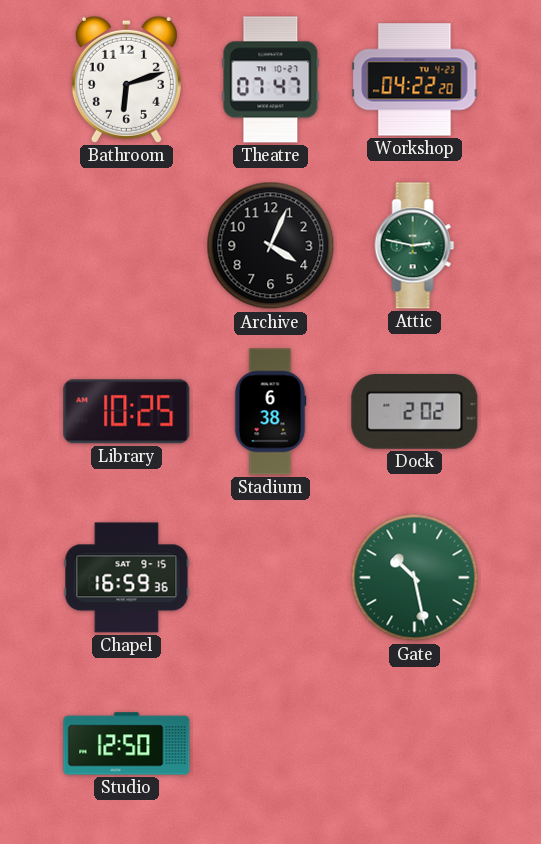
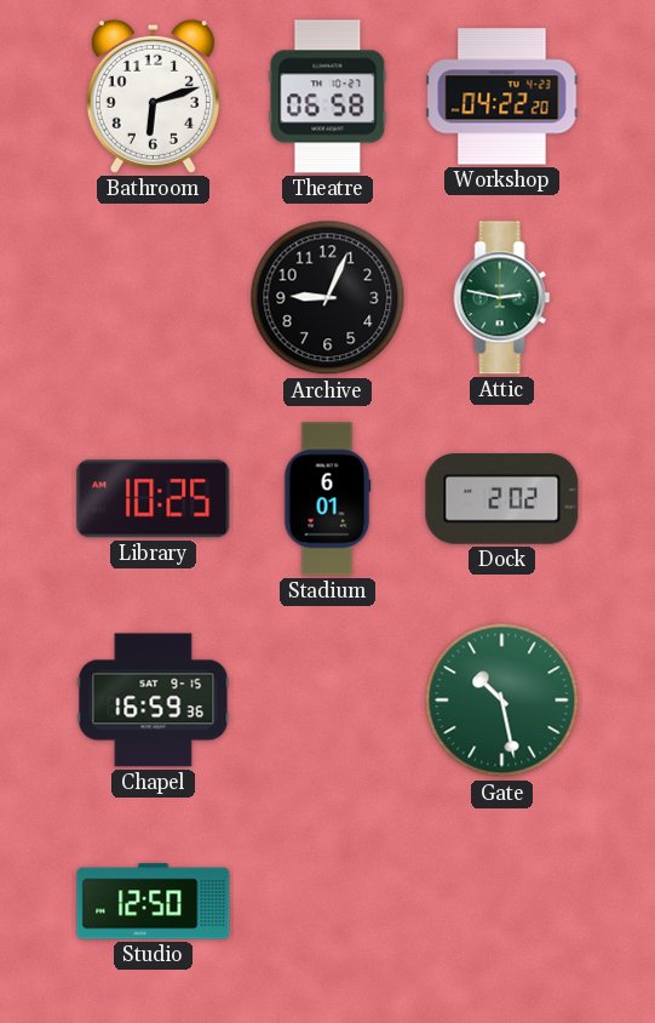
Theatre: 07:47 -> 06:58
Archive: 4:04 -> 9:04
Stadium: 6:38 -> 6:01
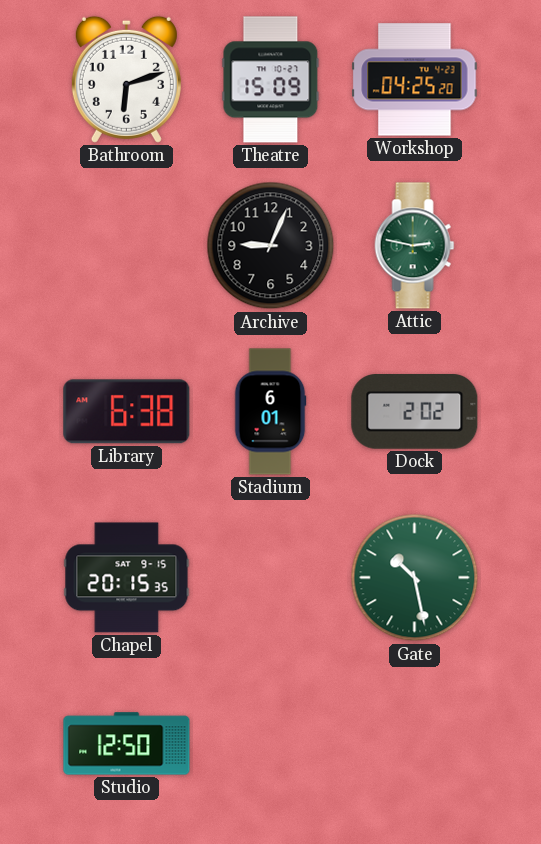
Theatre: 06:58 -> 15:09
Workshop: 04:22 -> 04:25
Library: 10:25 -> 6:38
Chapel: 16:59 -> 20:15
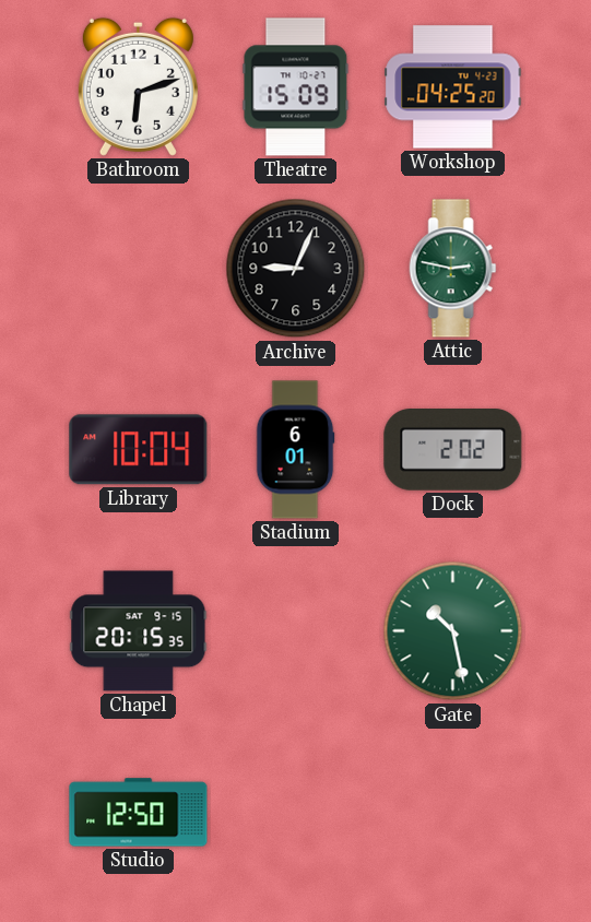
Library: 6:38 -> 10:04
